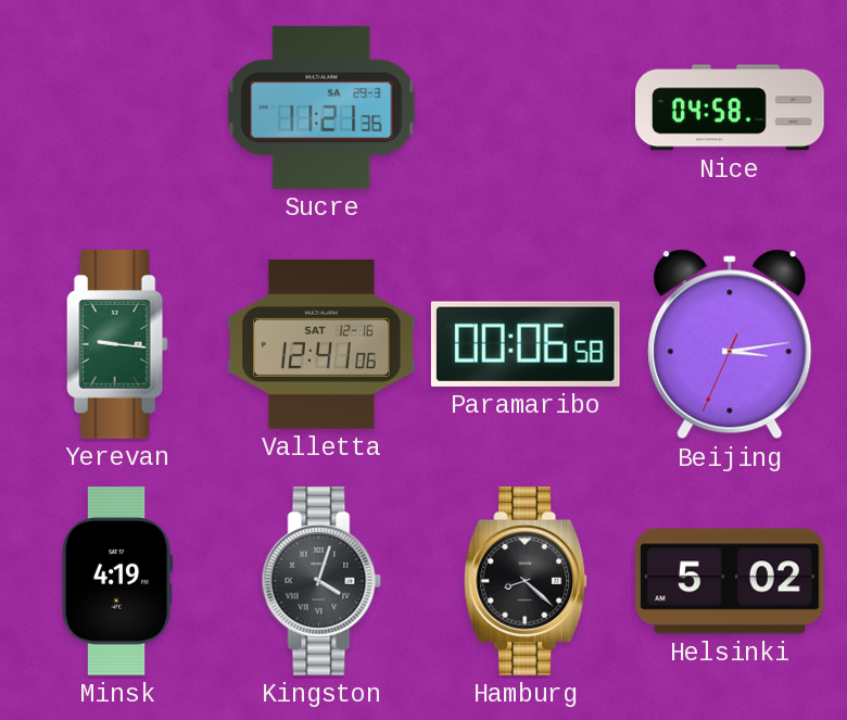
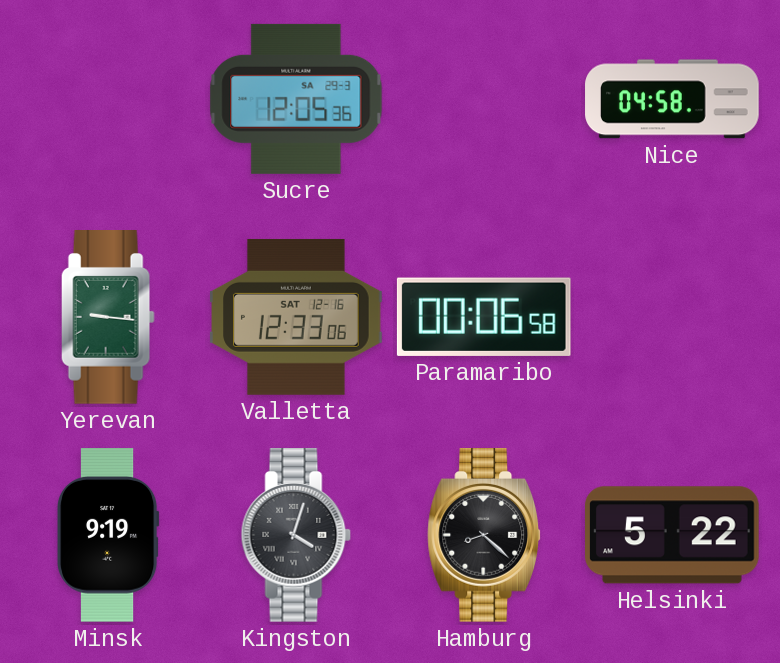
Sucre: 11:21 -> 12:05
Valletta: 12:41 -> 12:33
Beijing: 3:13 -> none
Minsk: 4:19 -> 9:19
Helsinki: 5:02 -> 5:22
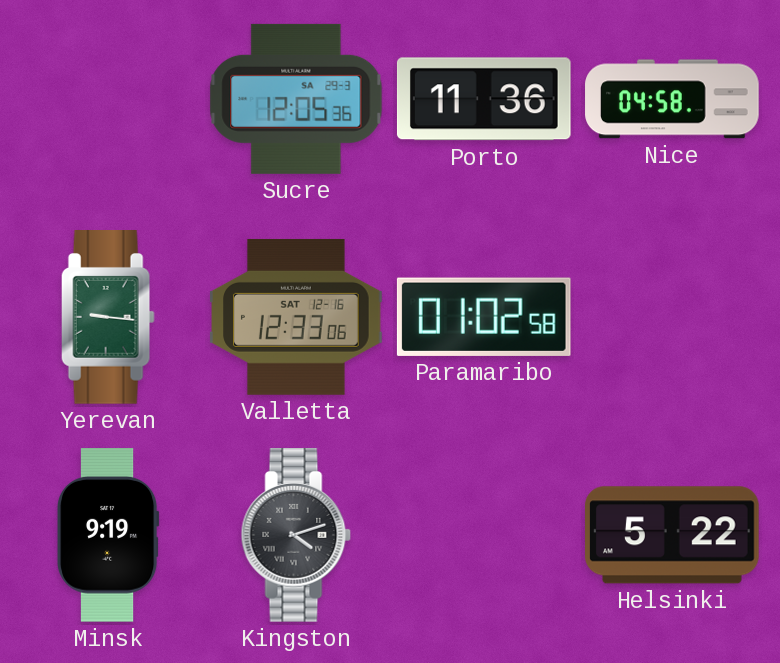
Porto: none -> 11:36
Paramaribo: 00:06 -> 01:02
Kingston: 4:03 -> 4:12
Hamburg: 8:22 -> none
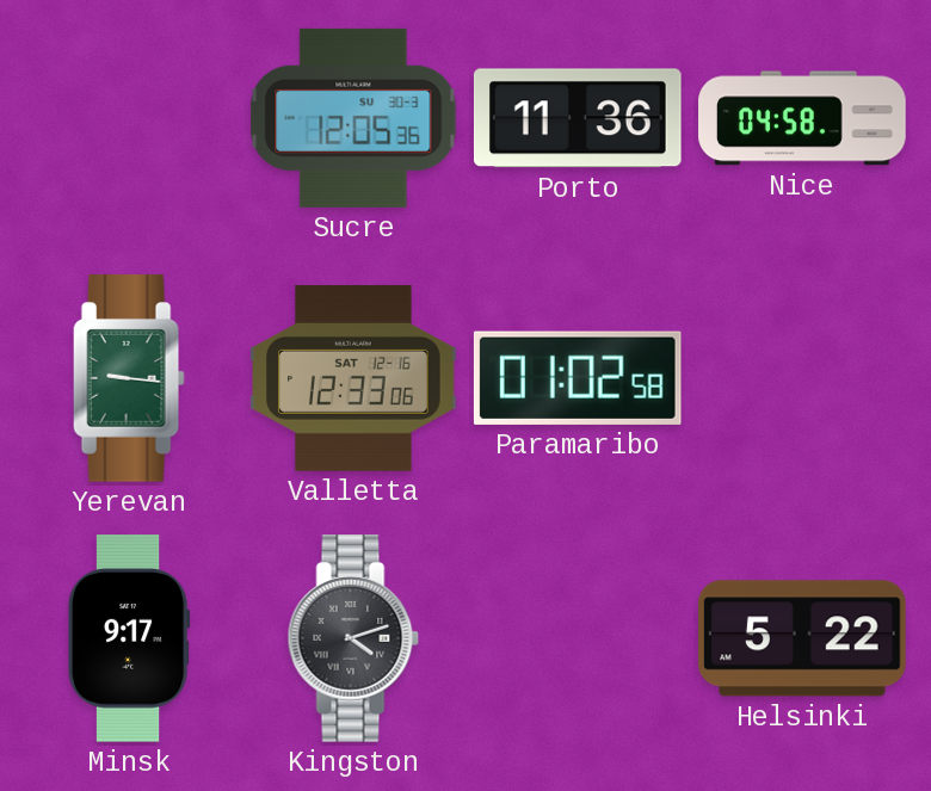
Sucre date: SA 29-3 -> SU 30-3
Minsk: 9:19 -> 9:17
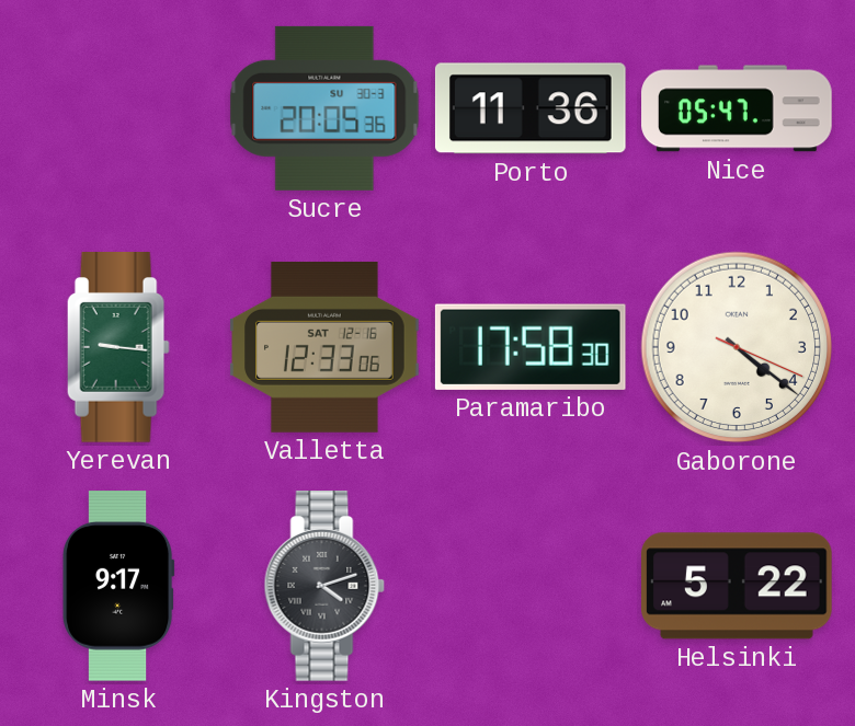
Sucre: 12:05 -> 20:05
Nice: 04:58 -> 05:47
Paramaribo: 01:02 -> 17:58
Gaborone: none -> 4:21
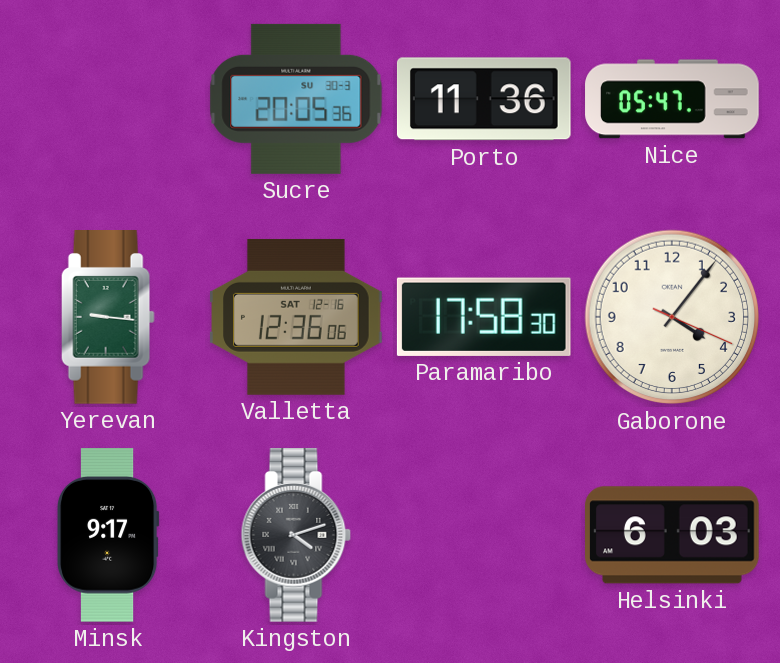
Valletta: 12:33 -> 12:36
Gaborone: 4:21 -> 4:06
Helsinki: 5:22 -> 6:03
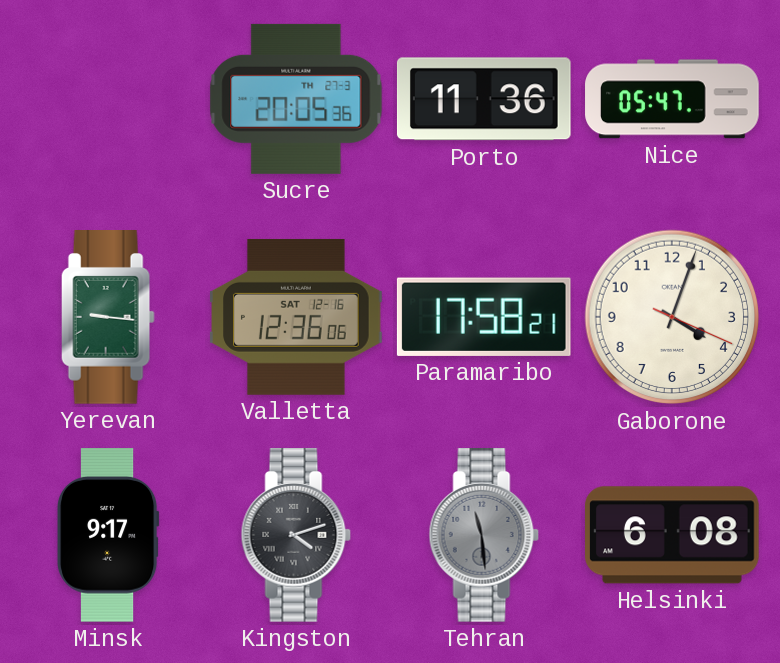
Sucre date: SU 30-3 -> TH 27-3
Paramaribo: 17:58:30 -> 17:58:21
Gaborone: 4:06 -> 4:03
Tehran: none -> 11:29
Helsinki: 6:03 -> 6:08
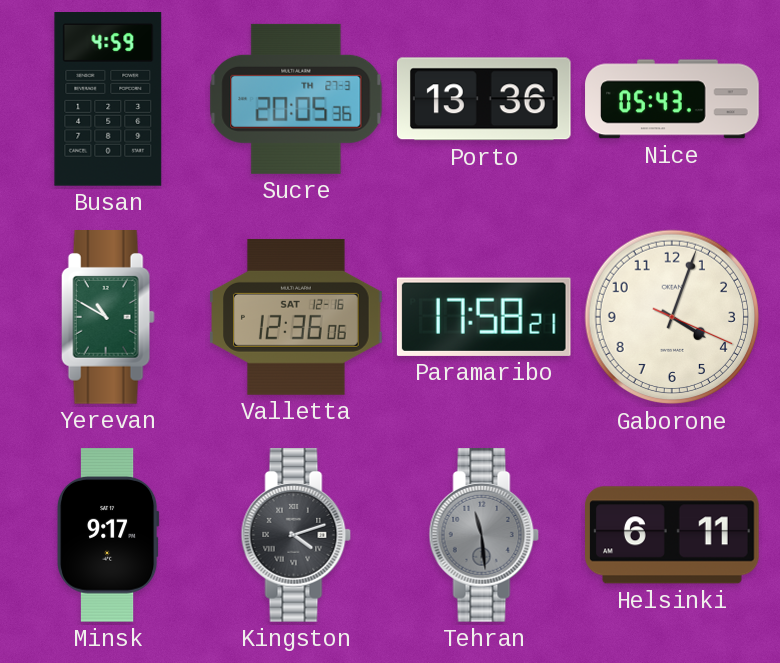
Busan: none -> 4:59
Porto: 11:36 -> 13:36
Nice: 05:47 -> 05:43
Yerevan: 9:16 -> 10:50
Helsinki: 6:08 -> 6:11
